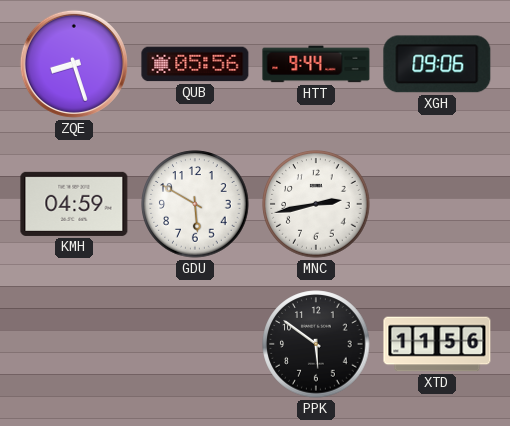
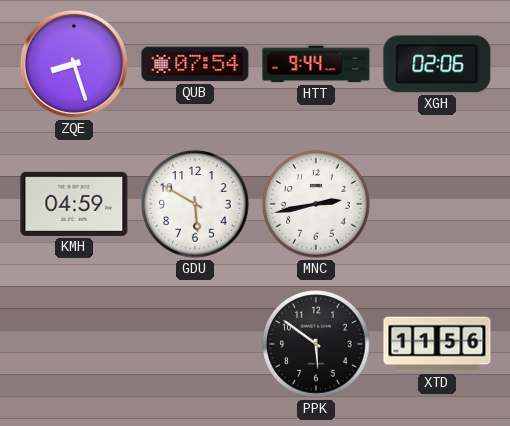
QUB: 05:56 -> 07:54
XGH: 09:06 -> 02:06
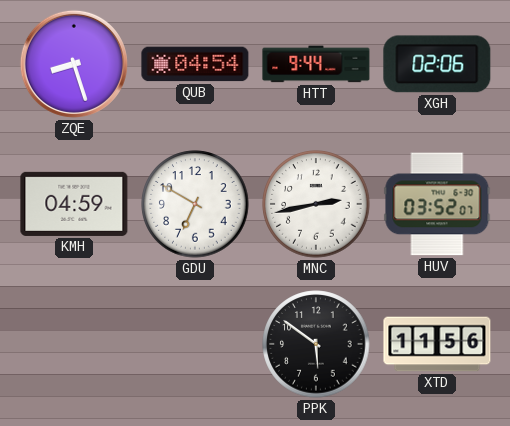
QUB: 07:54 -> 04:54
GDU: 5:50 -> 6:50
HUV: none -> 03:52
